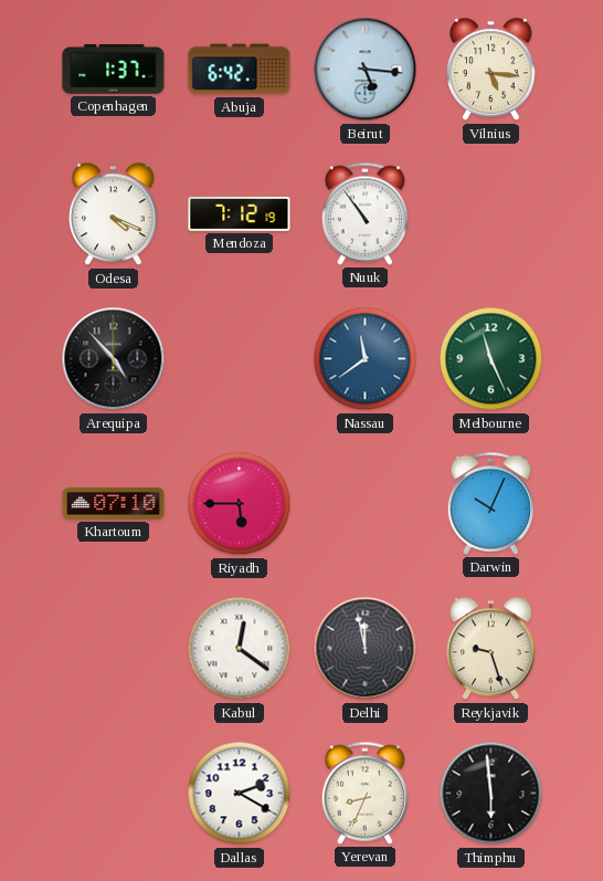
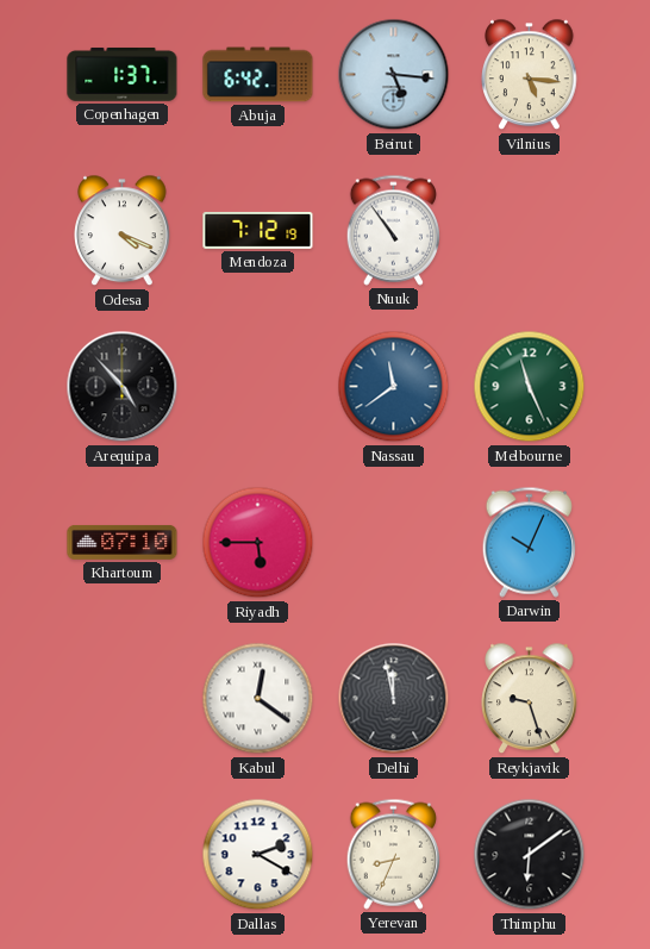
Thimphu: 5:59 -> 6:09
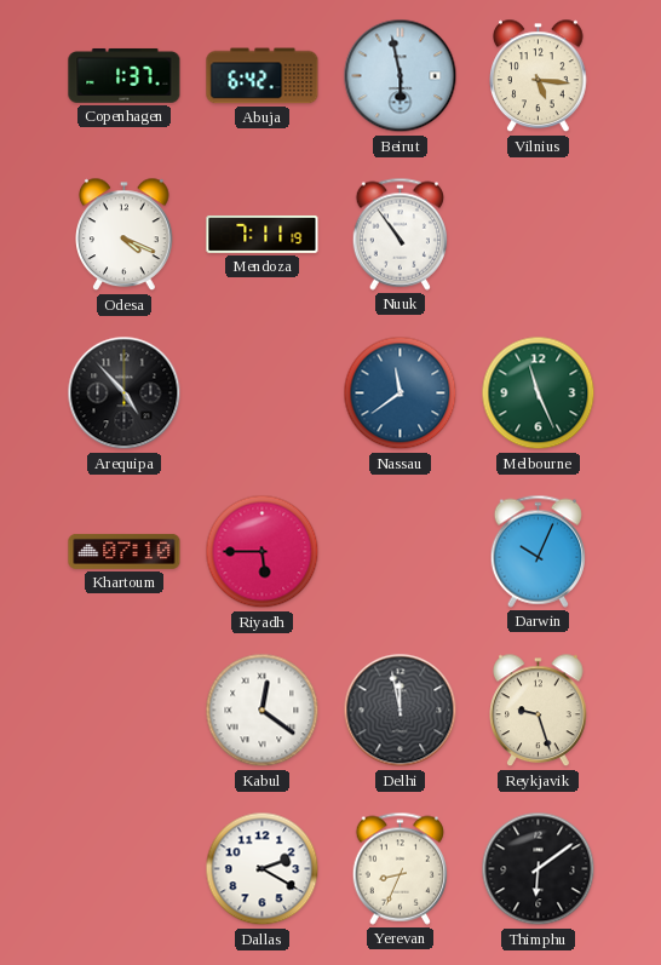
Beirut: 5:16 -> 5:58
Mendoza: 7:12 -> 7:11
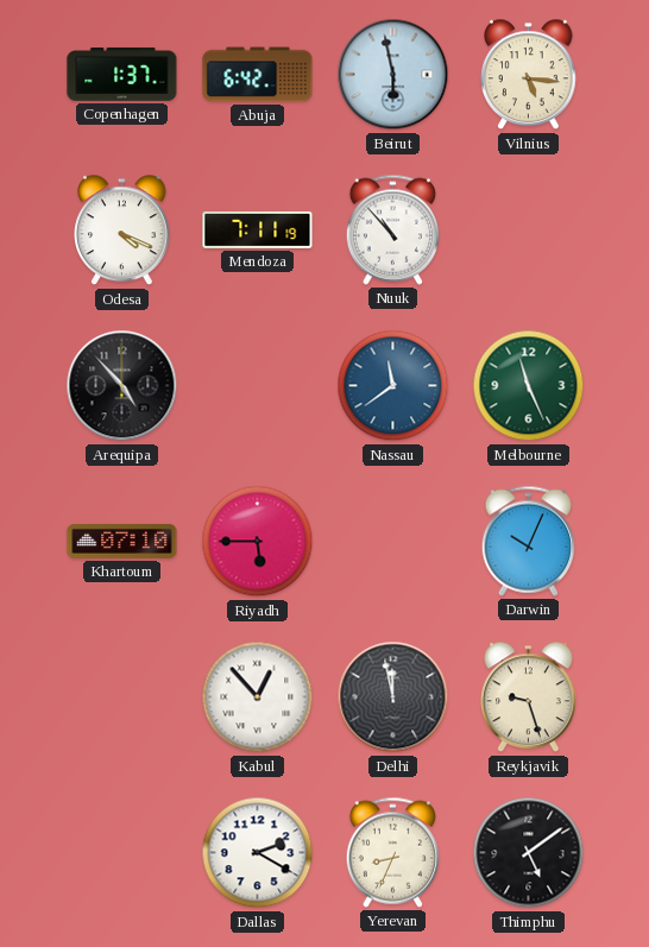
Nuuk: 10:54 -> 10:53
Kabul: 12:21 -> 12:53
Thimphu: 6:09 -> 5:09
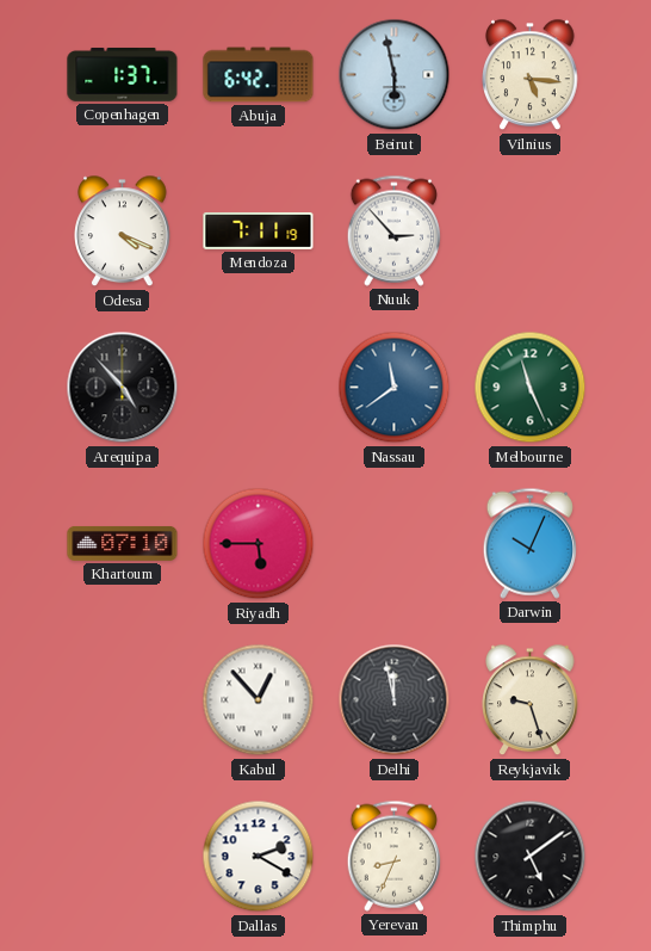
Nuuk: 10:53 -> 2:53
